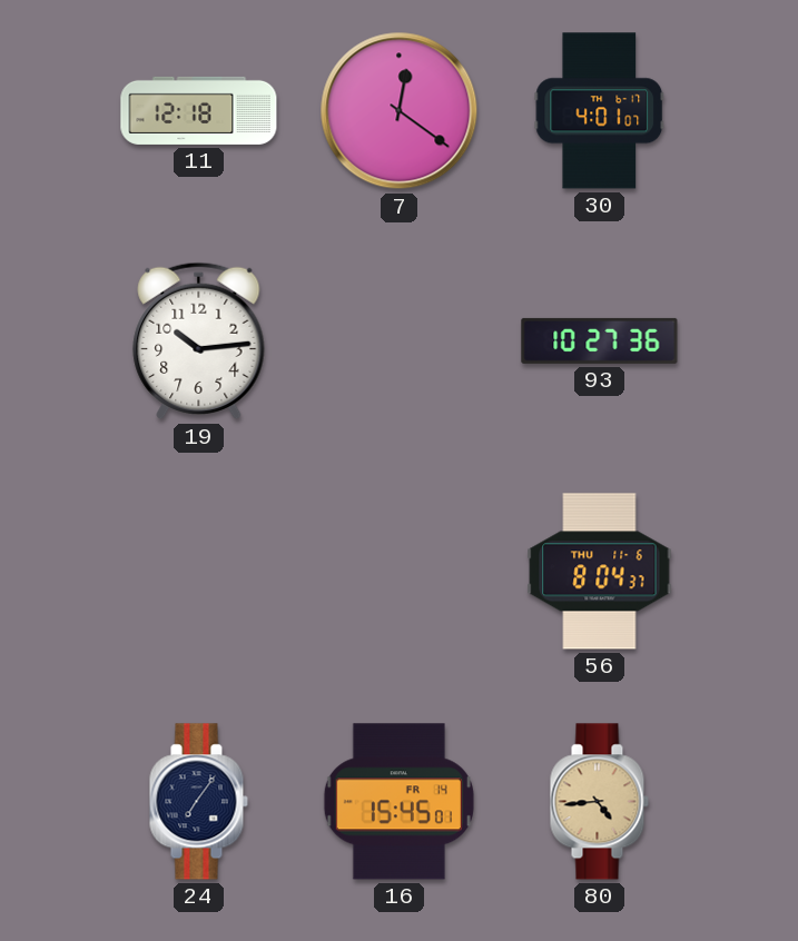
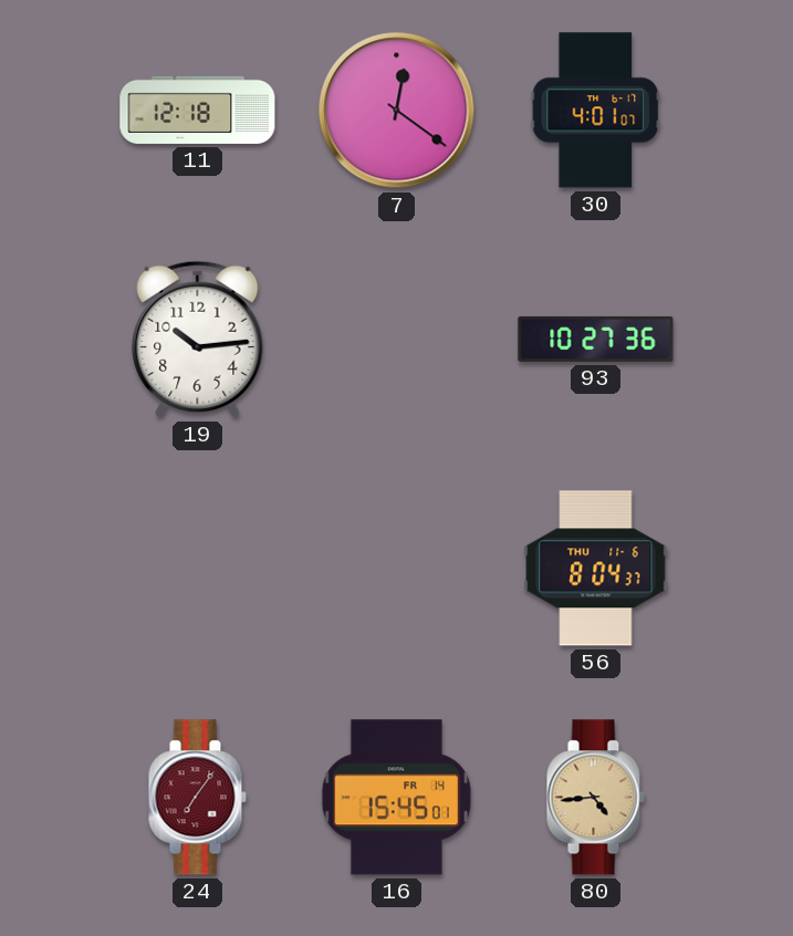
24 dial: navy -> burgundy
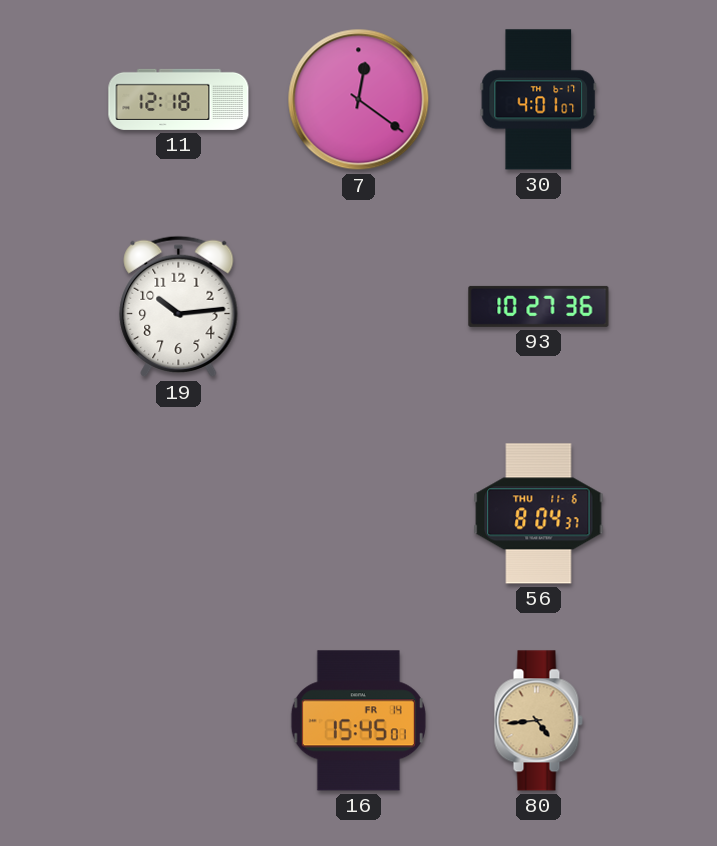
24: 7:06 -> none
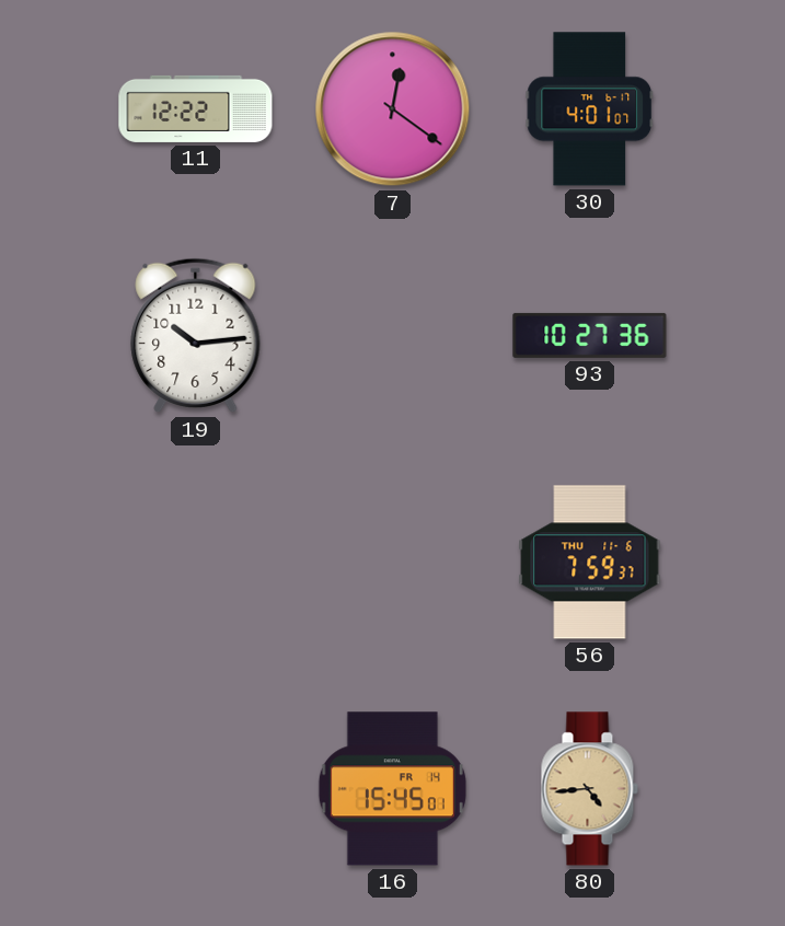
11: 12:18 -> 12:22
56: 8:04 -> 7:59
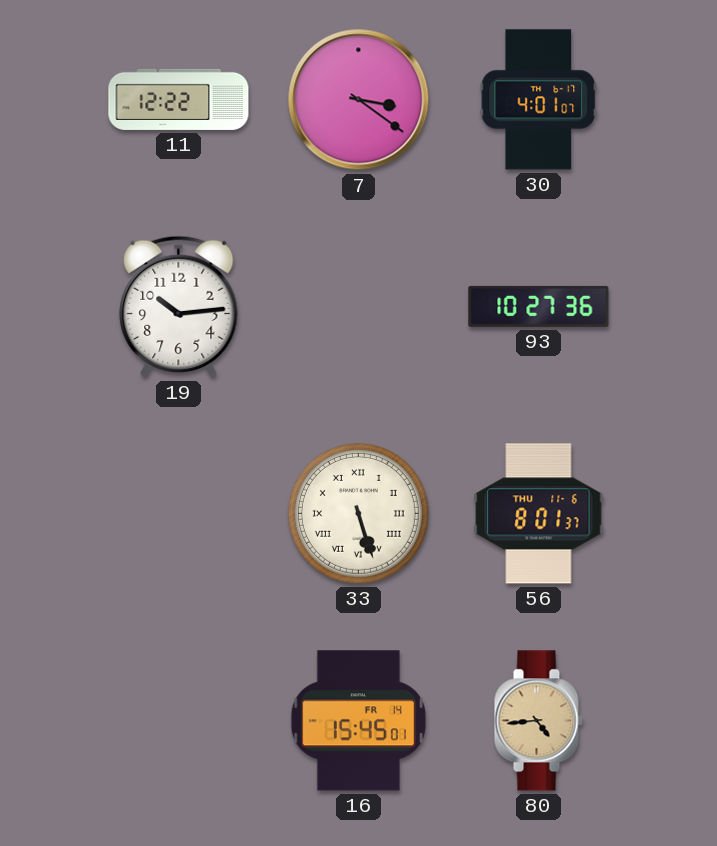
7: 12:21 -> 3:21
33: none -> 5:27
56: 7:59 -> 8:01
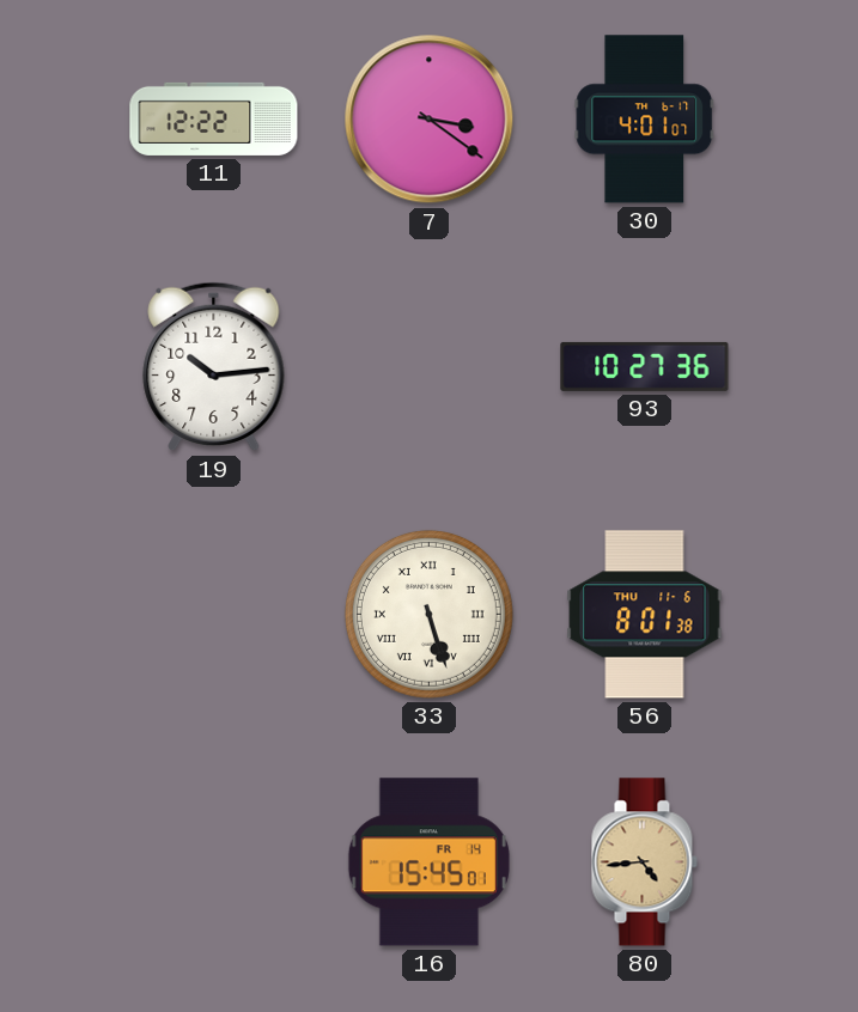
56: 8:01:37 -> 8:01:38
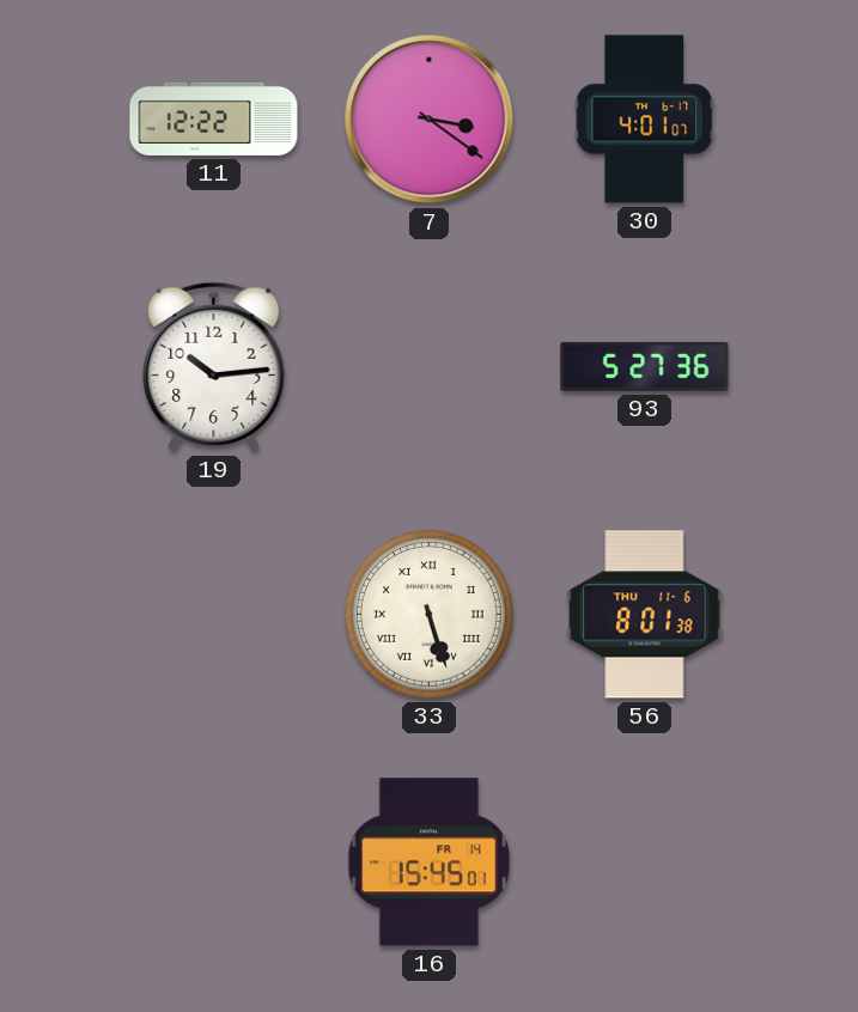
93: 10:27 -> 5:27
80: 4:44 -> none
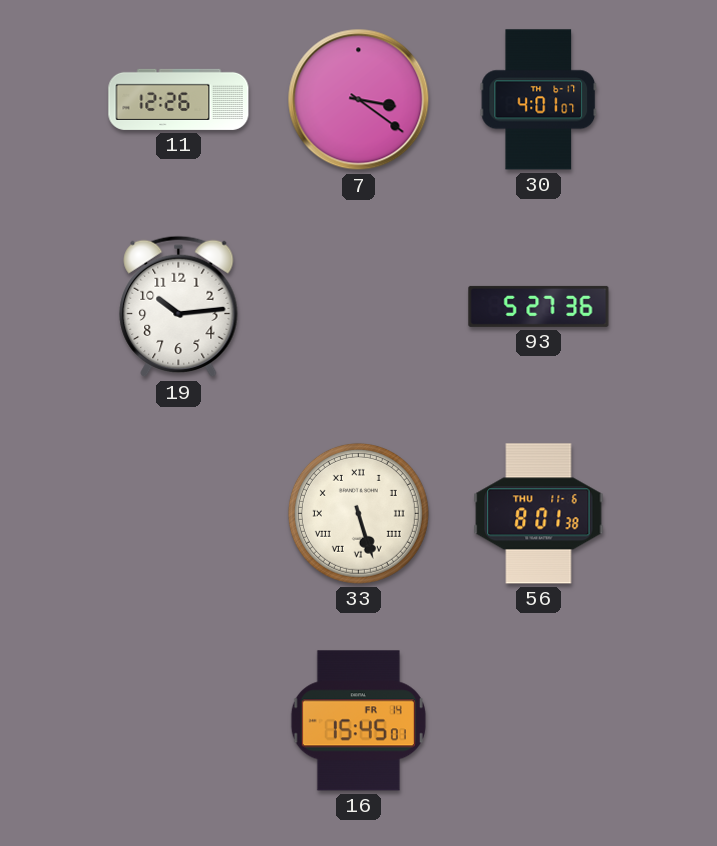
11: 12:22 -> 12:26
